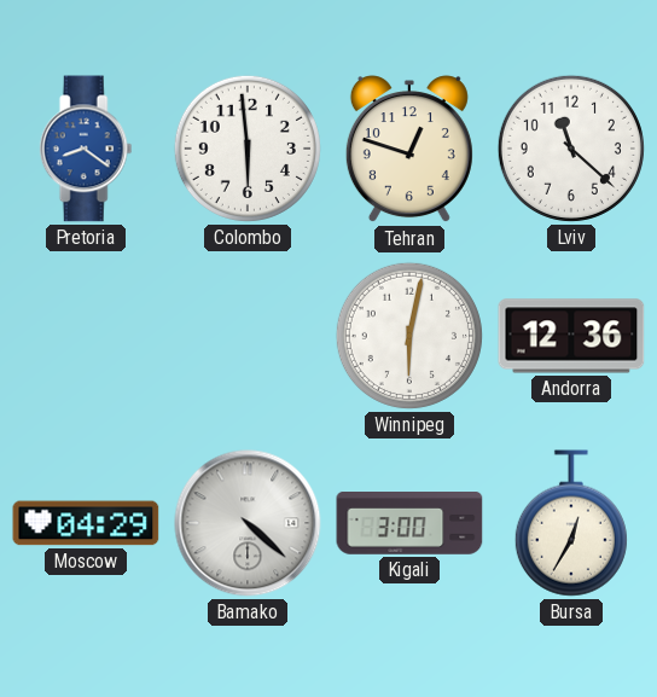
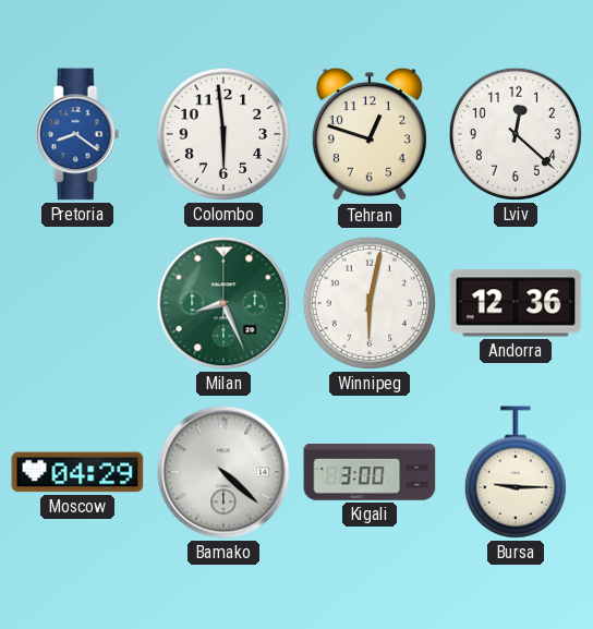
Lviv: 11:22 -> 12:22
Milan: none -> 8:26
Bursa: 12:35 -> 9:15
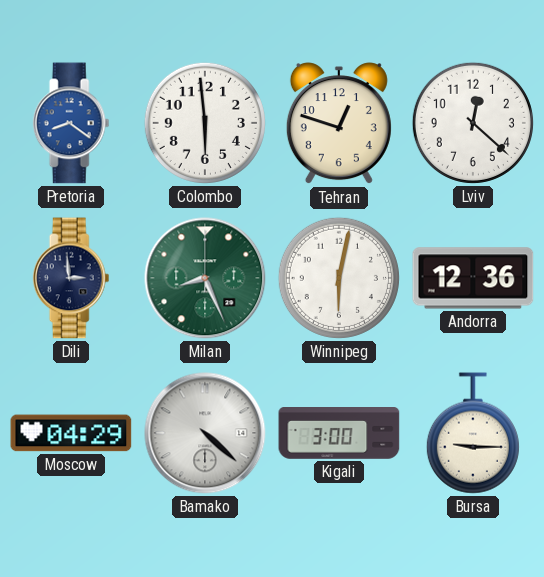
Dili: none -> 2:59
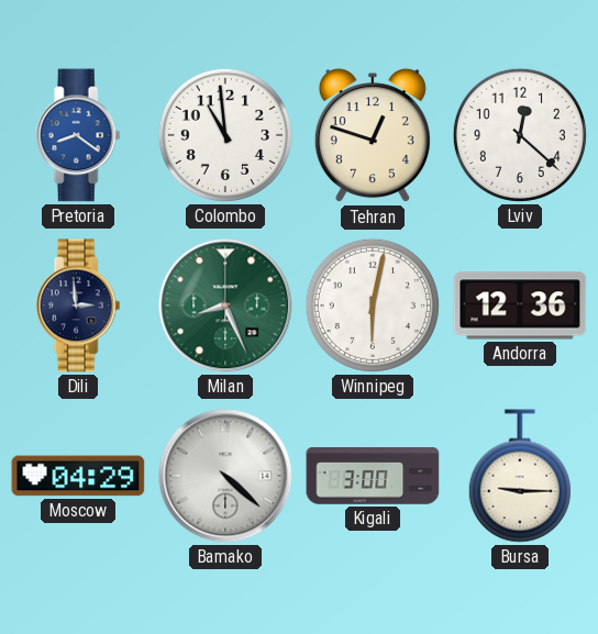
Colombo: 5:59 -> 10:59
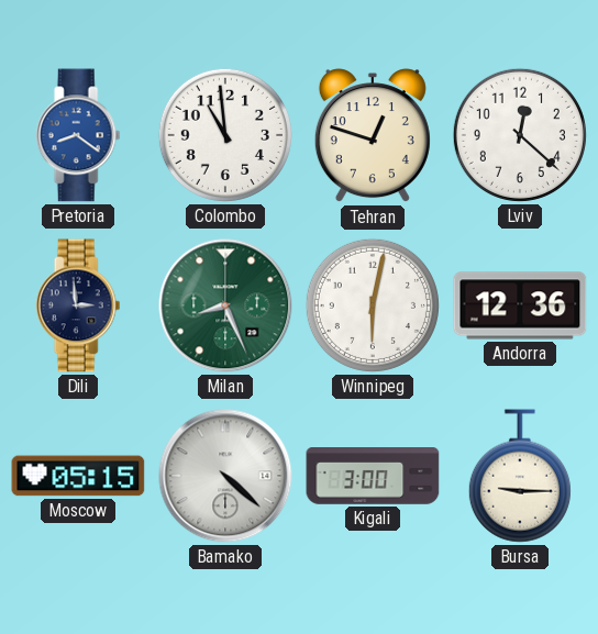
Moscow: 04:29 -> 05:15
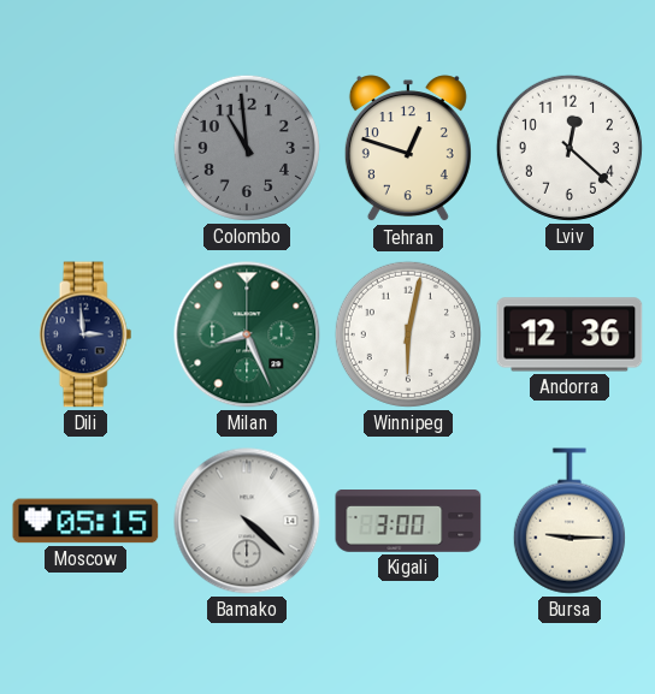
Pretoria: 8:21 -> none
Colombo dial: white -> grey
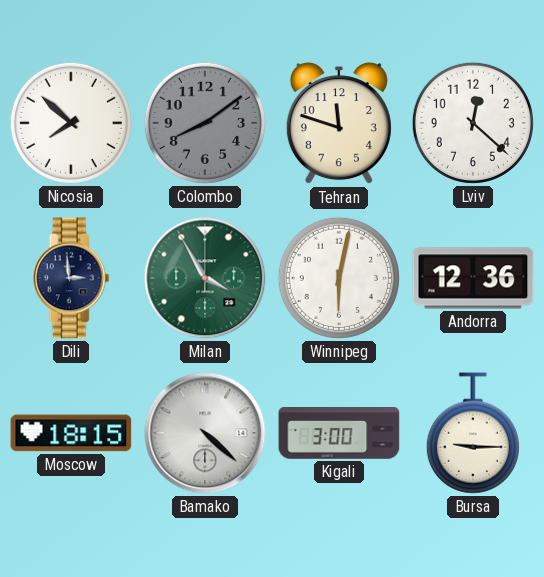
Nicosia: none -> 7:52
Colombo: 10:59 -> 8:09
Tehran: 12:48 -> 11:48
Milan: 8:26 -> 3:55
Moscow: 05:15 -> 18:15
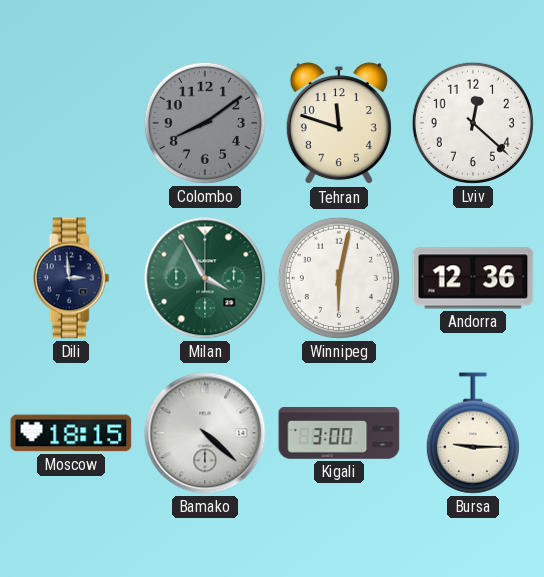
Nicosia: 7:52 -> none
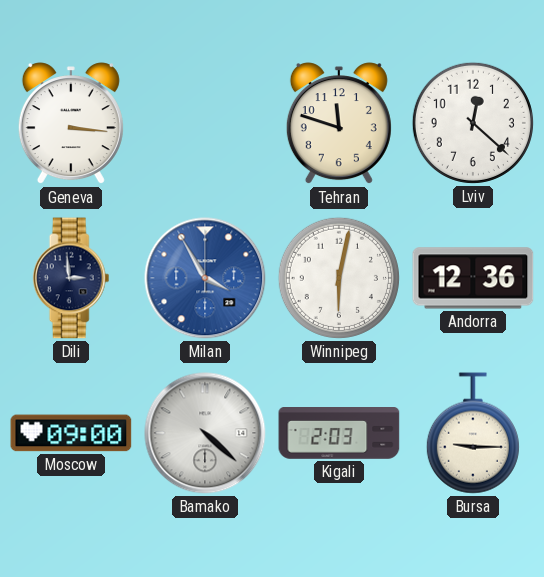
Geneva: none -> 3:16
Colombo: 8:09 -> none
Milan dial: green -> blue
Moscow: 18:15 -> 09:00
Kigali: 3:00 -> 2:03
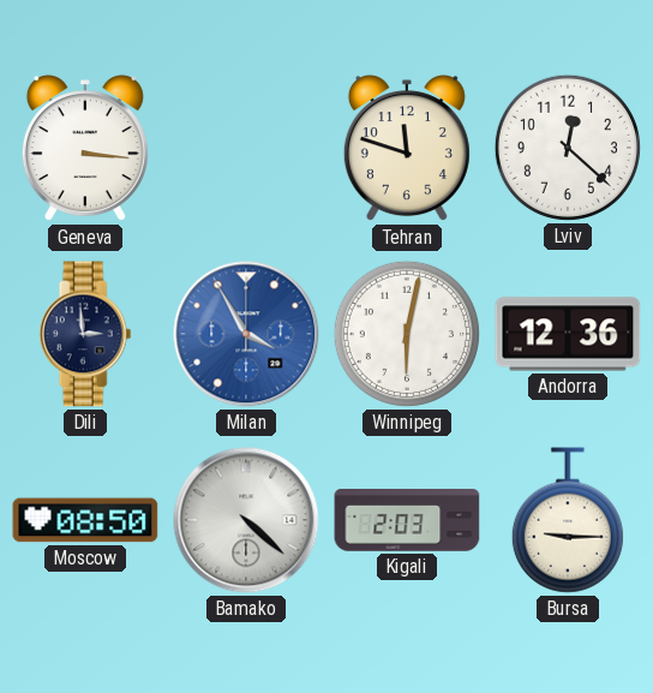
Moscow: 09:00 -> 08:50
